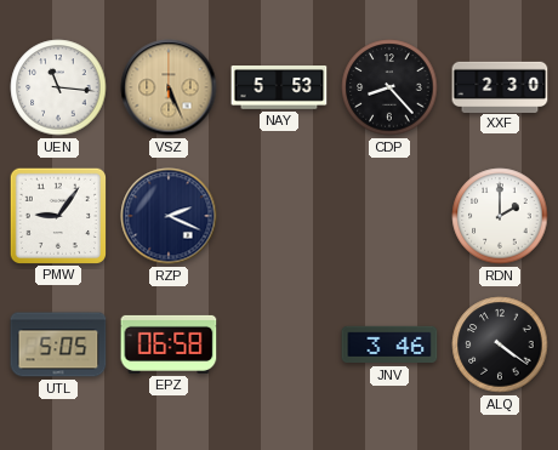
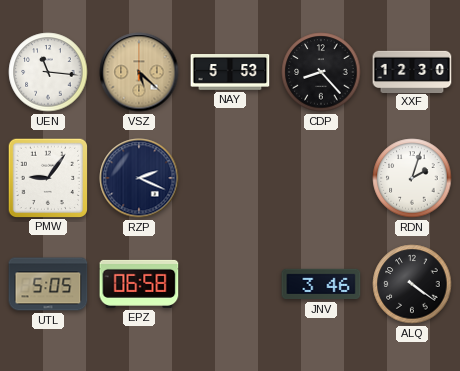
VSZ: 5:26 -> 5:22
XXF: 2:30 -> 12:30
RDN: 2:00 -> 2:03
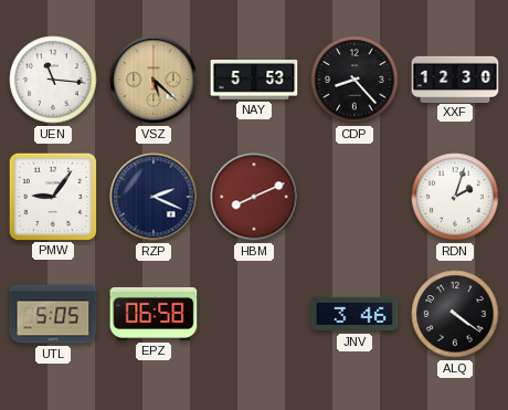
HBM: none -> 8:11
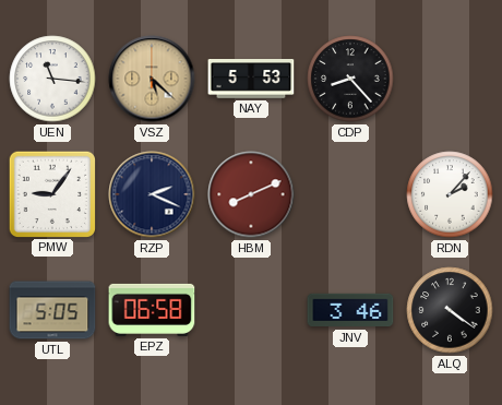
XXF: 12:30 -> none
RDN: 2:03 -> 2:07
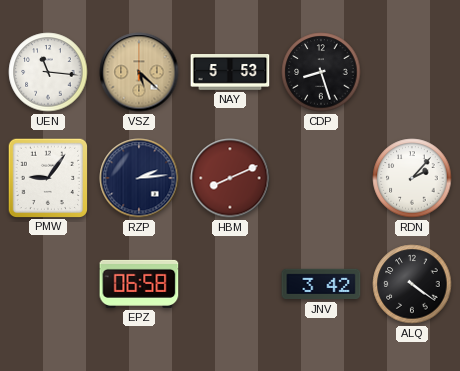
CDP: 8:23 -> 8:27
RZP: 2:19 -> 2:14
UTL: 5:05 -> none
JNV: 3:46 -> 3:42
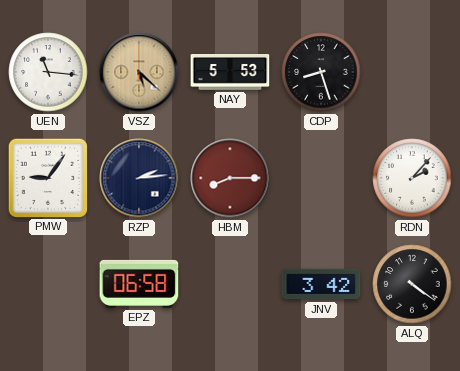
HBM: 8:11 -> 8:15
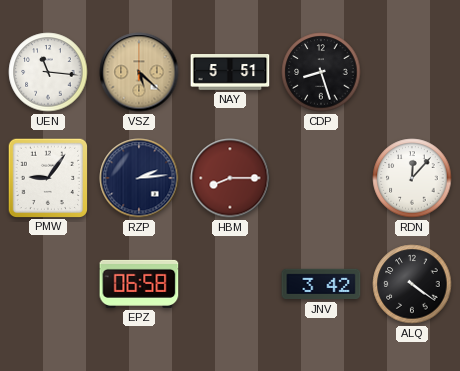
NAY: 5:53 -> 5:51
RDN: 2:07 -> 12:07
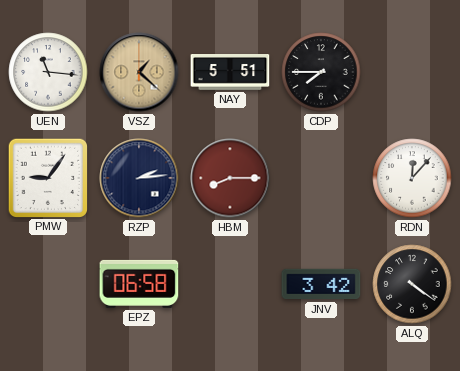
VSZ: 5:22 -> 1:22
CDP: 8:27 -> 7:45
